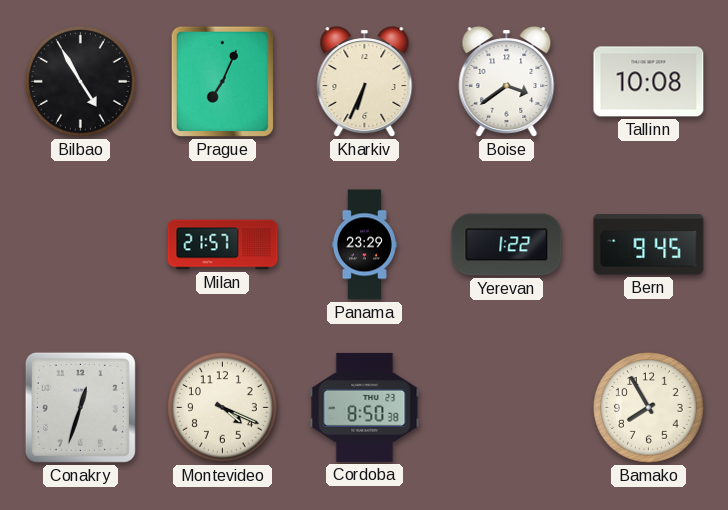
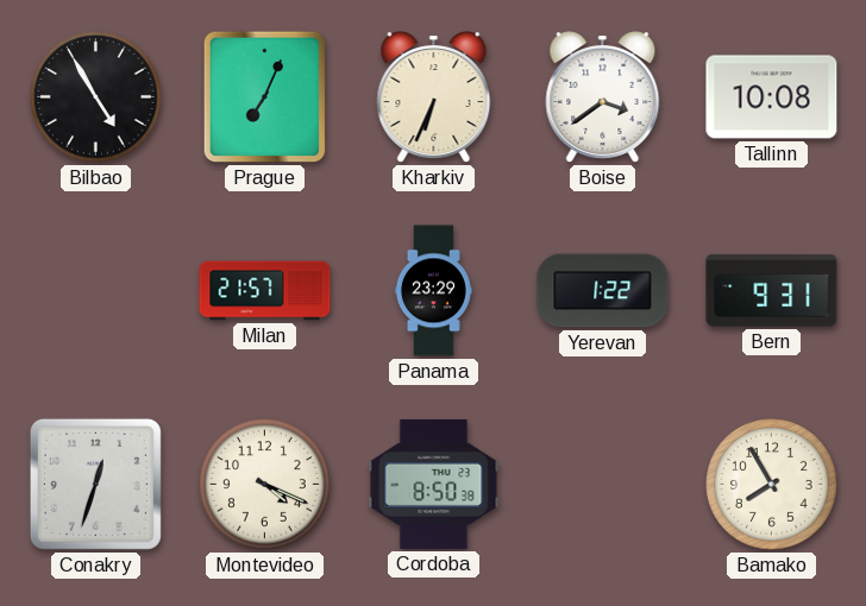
Bern: 9:45 -> 9:31
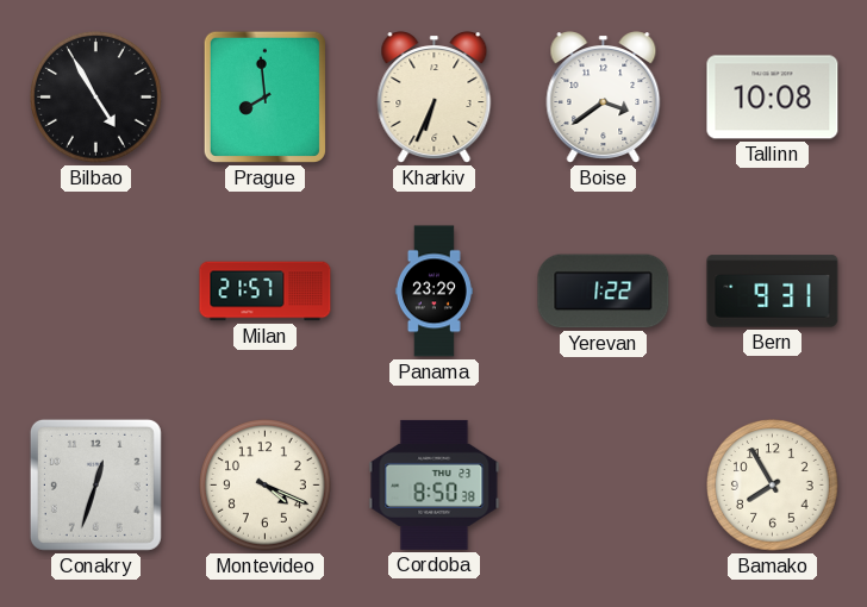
Prague: 7:04 -> 7:59
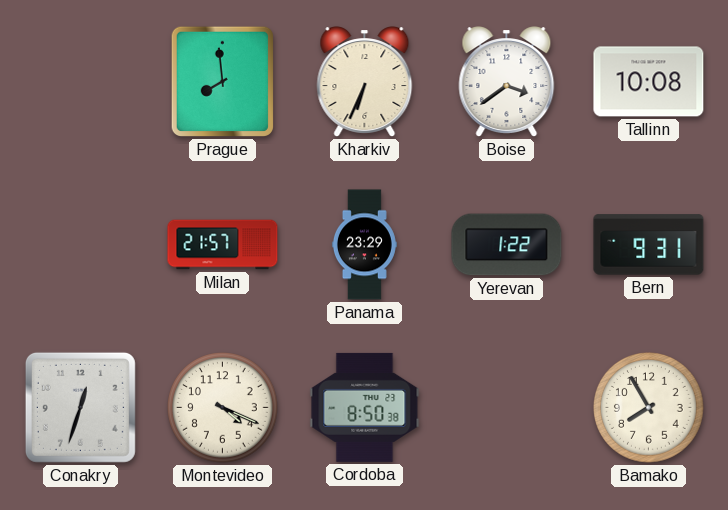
Bilbao: 4:55 -> none
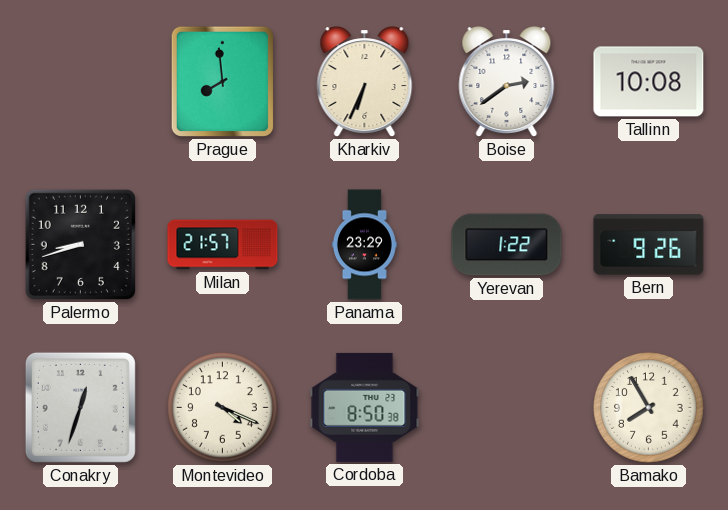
Boise: 3:39 -> 2:39
Palermo: none -> 8:42
Bern: 9:31 -> 9:26
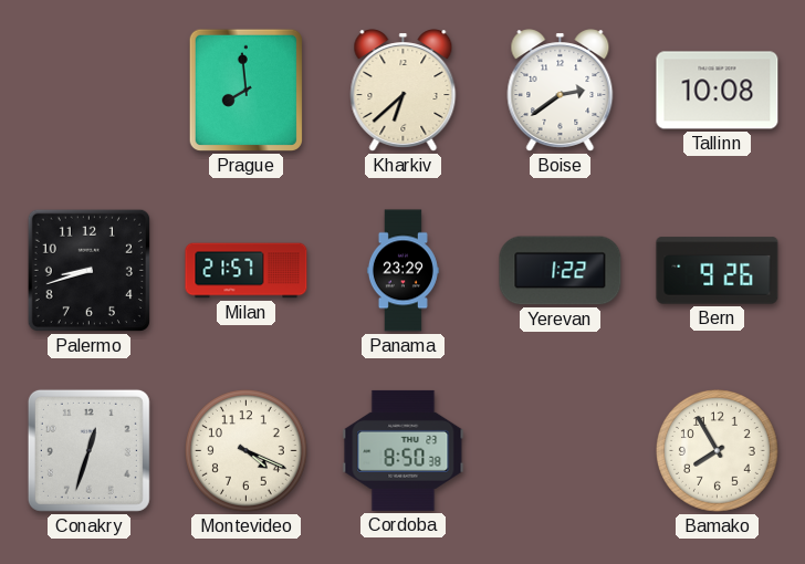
Kharkiv: 6:34 -> 6:38
